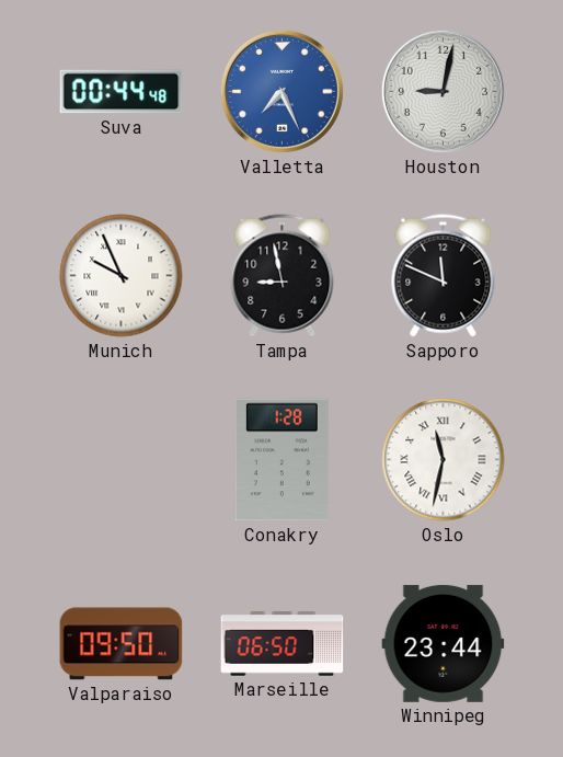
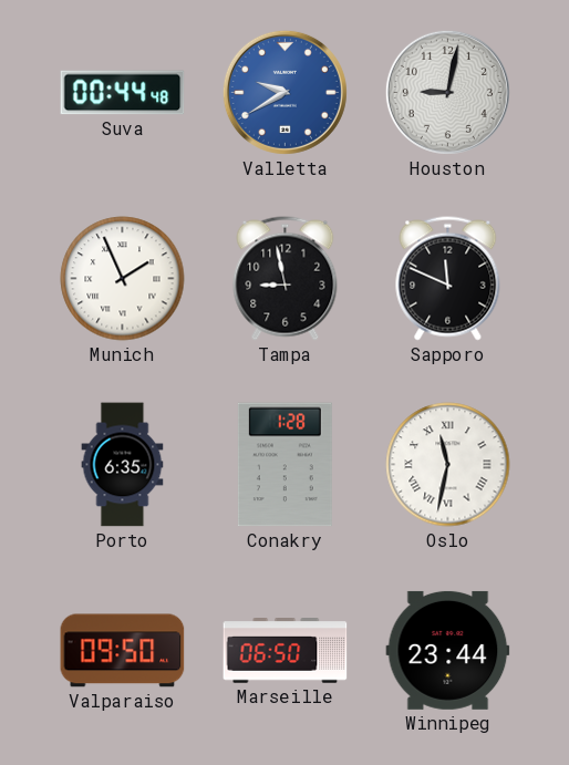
Valletta: 7:26 -> 9:40
Munich: 9:56 -> 1:56
Porto: none -> 6:35
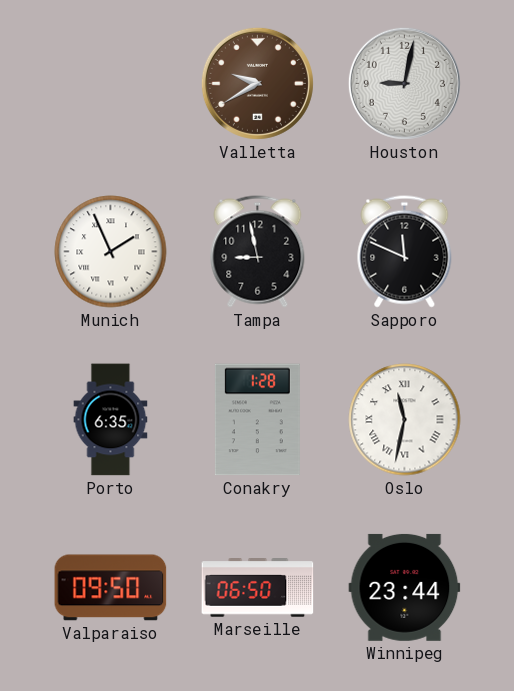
Suva: 00:44 -> none
Valletta dial: blue -> brown
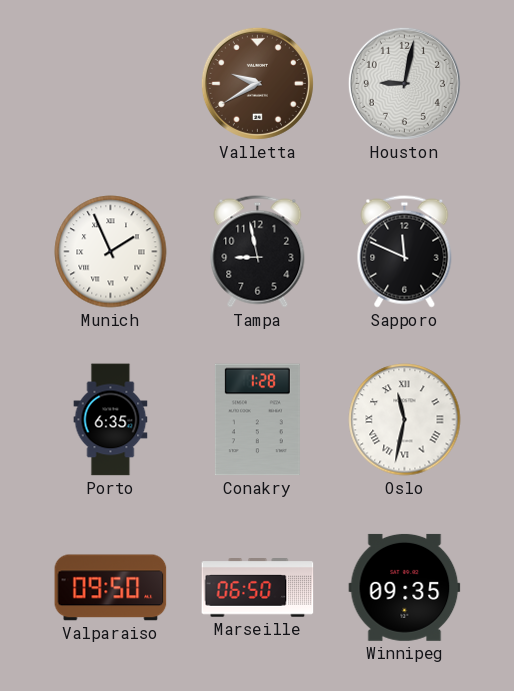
Winnipeg: 23:44 -> 09:35
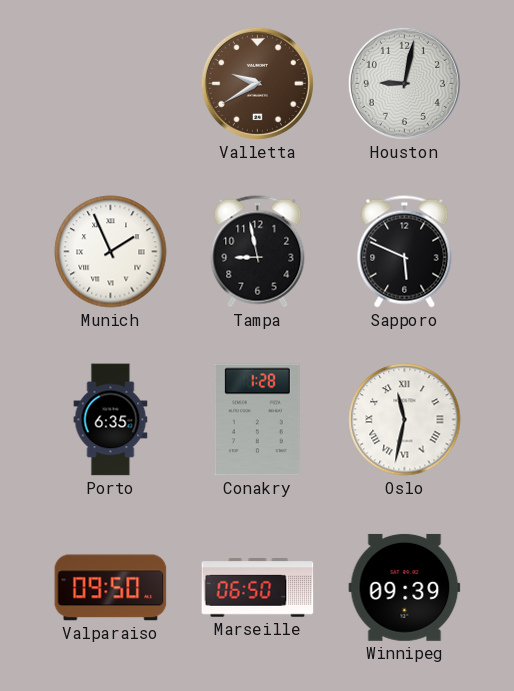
Sapporo: 11:49 -> 5:49
Winnipeg: 09:35 -> 09:39
